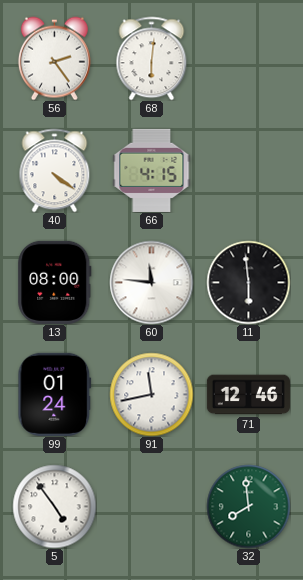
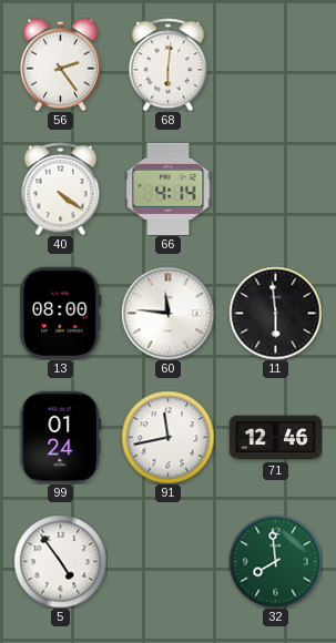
66: 4:15 -> 4:14
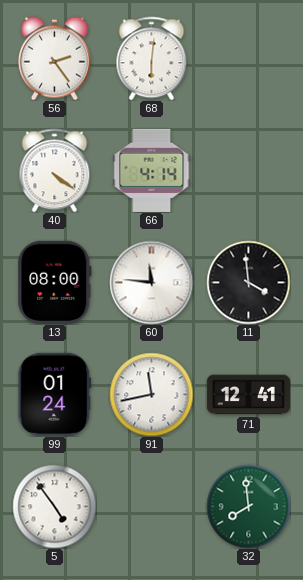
11: 5:59 -> 3:59
71: 12:46 -> 12:41
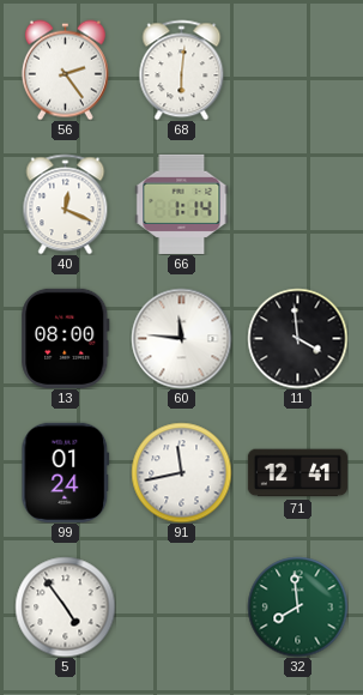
40: 4:21 -> 12:19
66: 4:14 -> 1:14
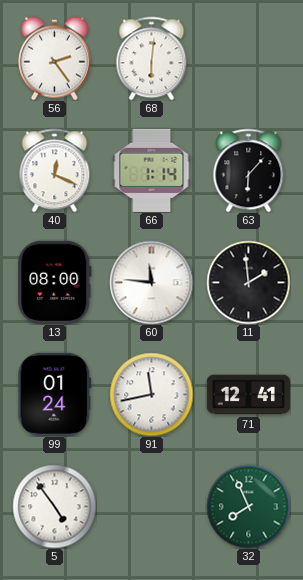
63: none -> 6:07
11: 3:59 -> 1:59
32: 7:59 -> 7:56
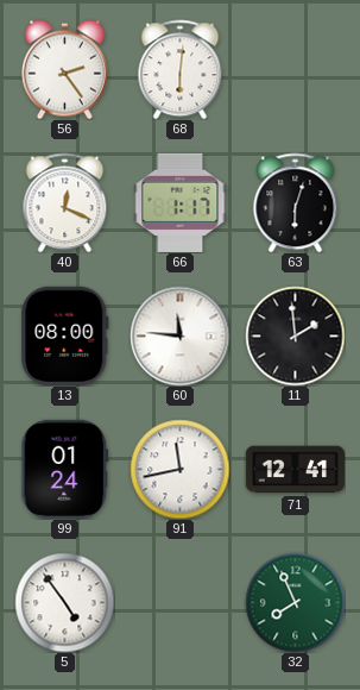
66: 1:14 -> 1:17
63: 6:07 -> 6:03
